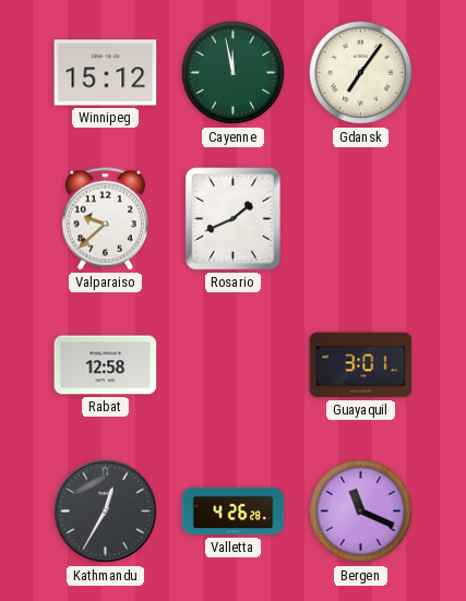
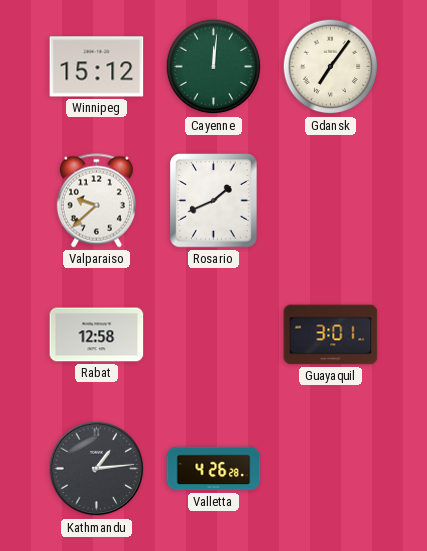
Cayenne: 11:58 -> 12:01
Kathmandu: 12:35 -> 1:14
Bergen: 11:19 -> none
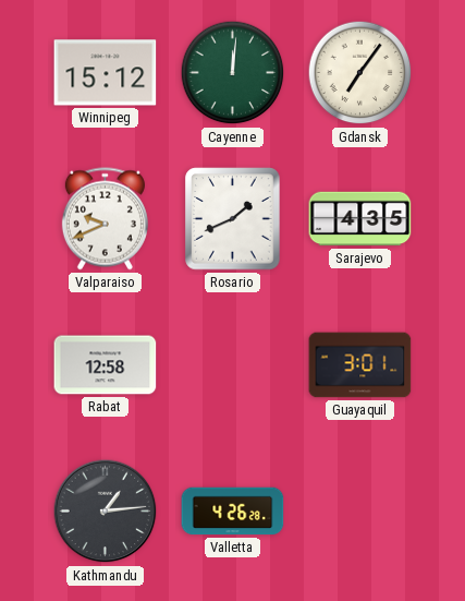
Valparaiso: 9:38 -> 9:41
Sarajevo: none -> 4:35
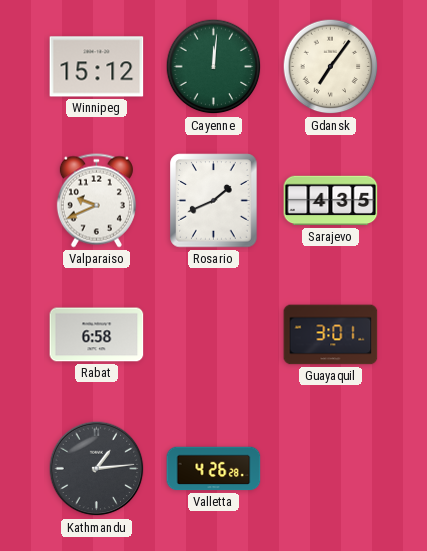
Rabat: 12:58 -> 6:58
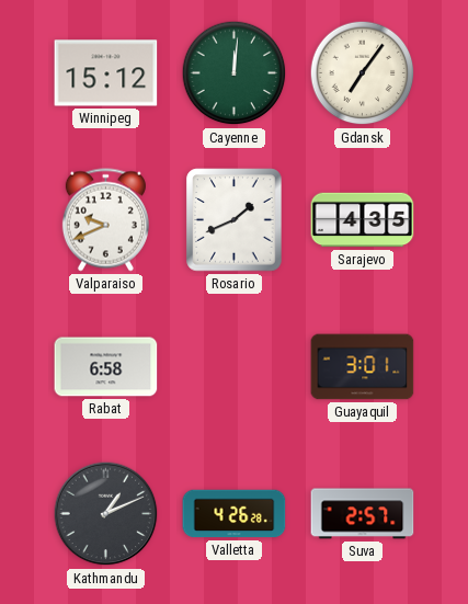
Kathmandu: 1:14 -> 1:11
Suva: none -> 2:57
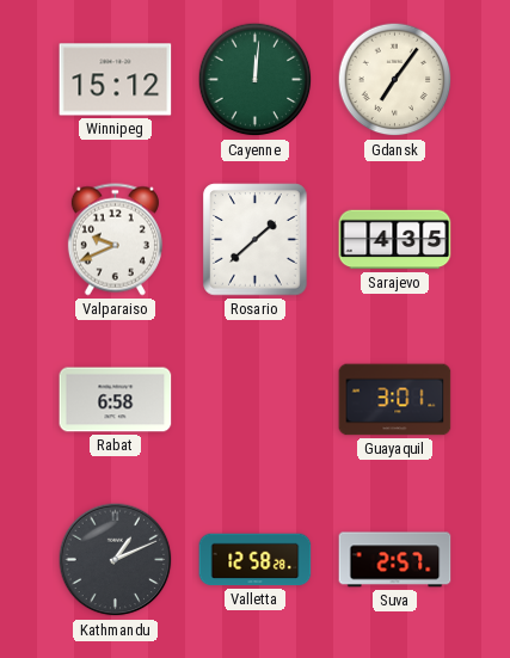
Rosario: 1:41 -> 1:38
Valletta: 4:26 -> 12:58
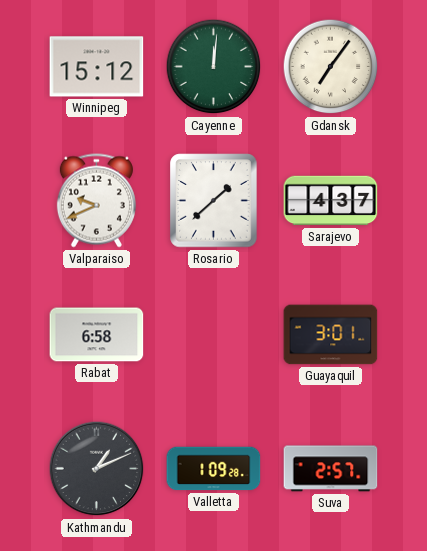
Sarajevo: 4:35 -> 4:37
Valletta: 12:58 -> 1:09
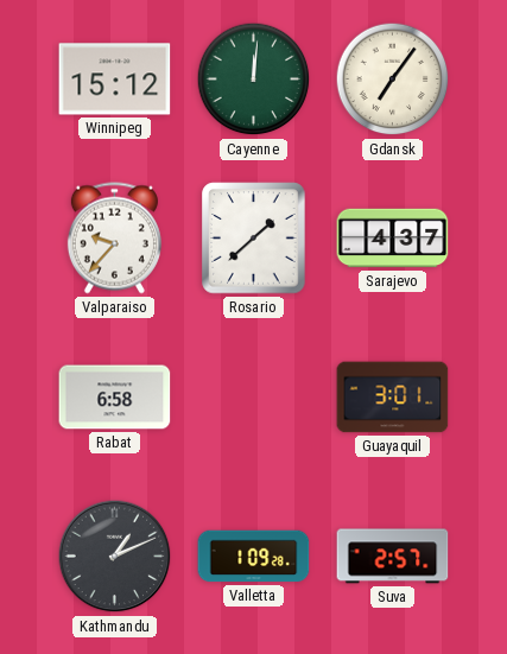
Valparaiso: 9:41 -> 9:37
